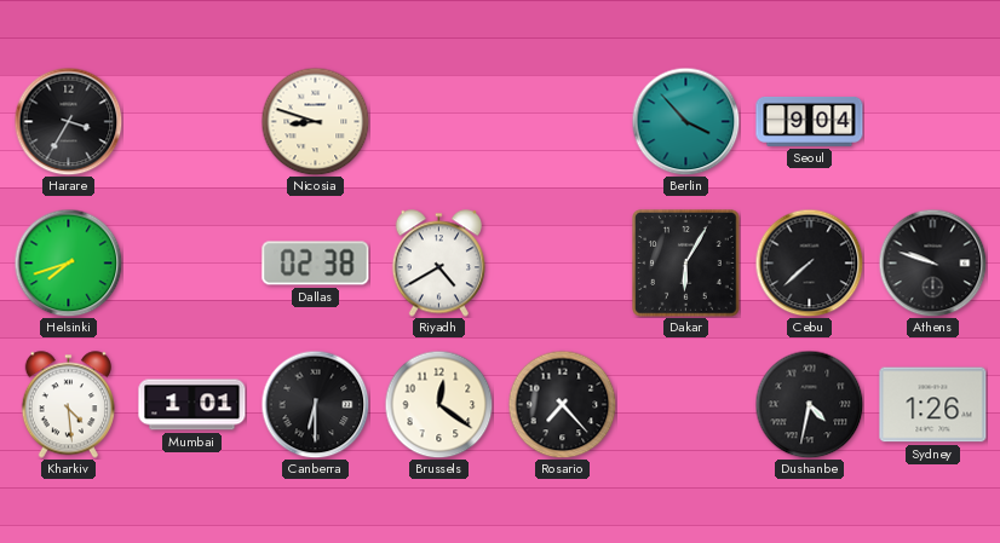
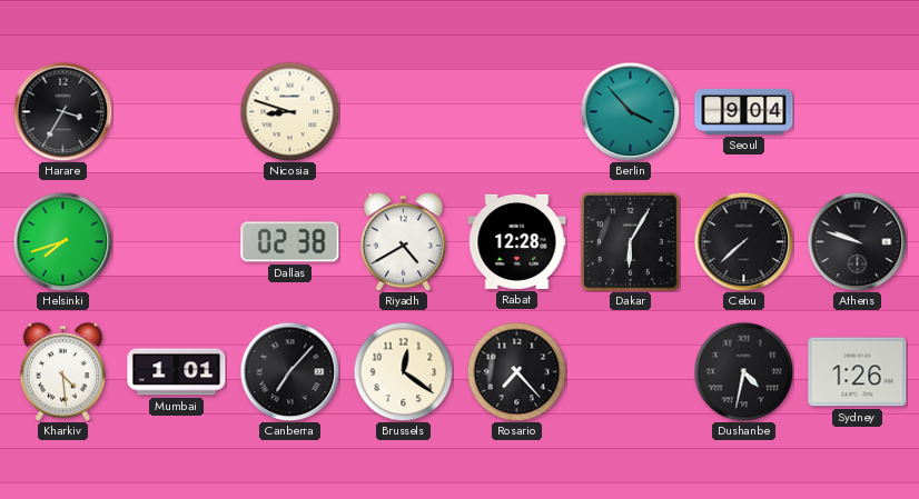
Rabat: none -> 12:28
Canberra: 6:30 -> 7:07
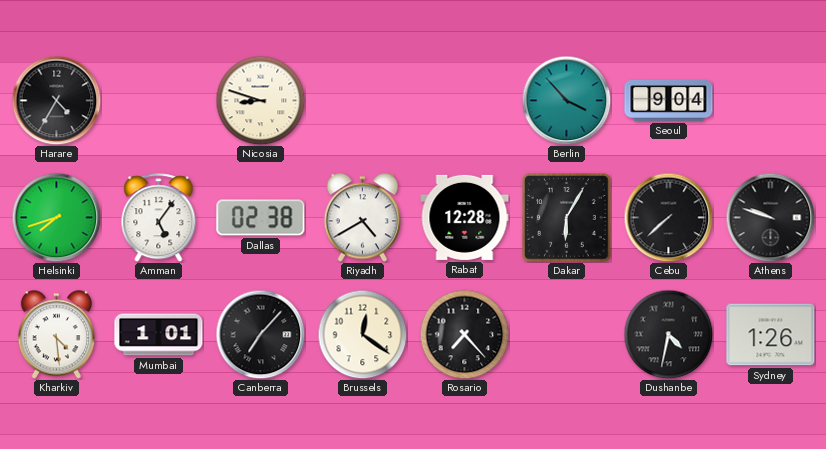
Harare: 3:35 -> 4:35
Amman: none -> 5:06
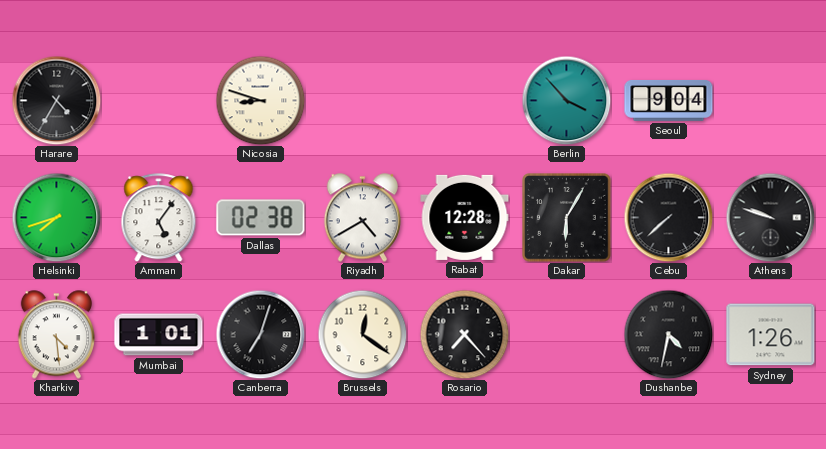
Canberra: 7:07 -> 7:03
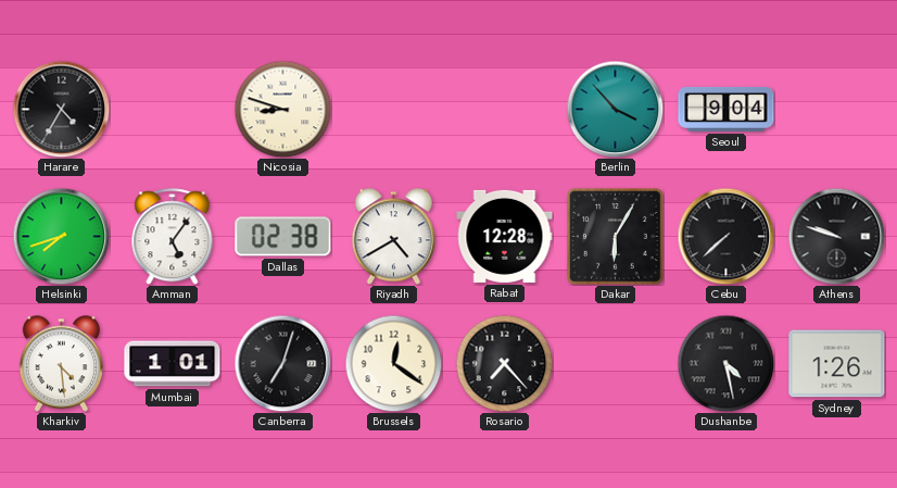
Dushanbe: 4:32 -> 4:28
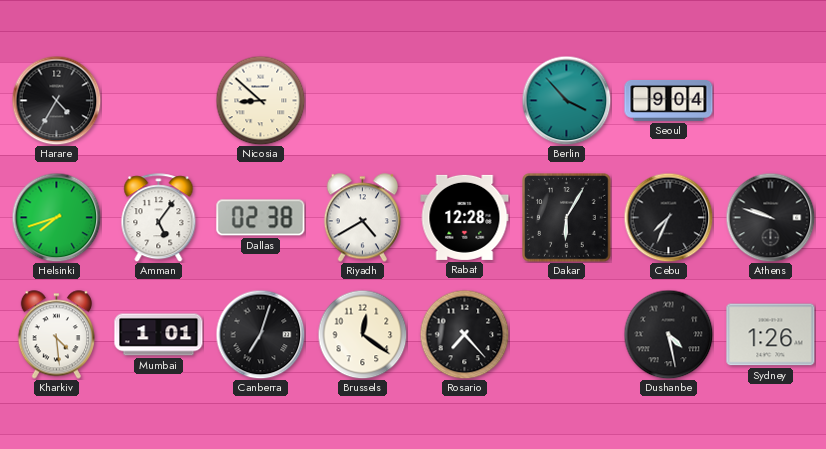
Nicosia: 8:48 -> 8:52
Cebu: 7:38 -> 7:34
